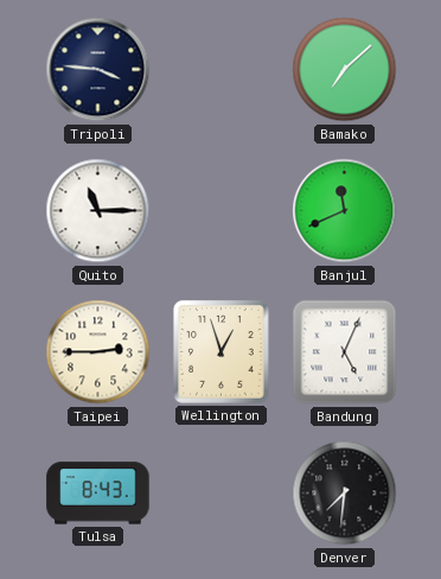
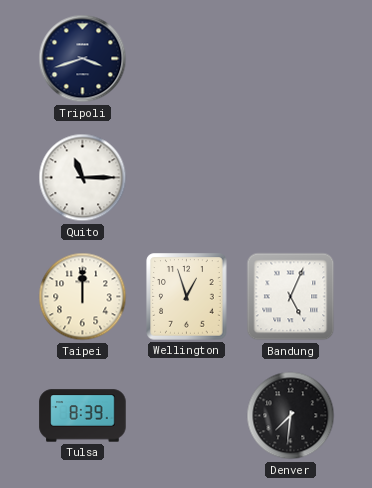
Tripoli: 3:46 -> 3:42
Bamako: 7:08 -> none
Banjul: 11:41 -> none
Taipei: 2:45 -> 12:00
Tulsa: 8:43 -> 8:39
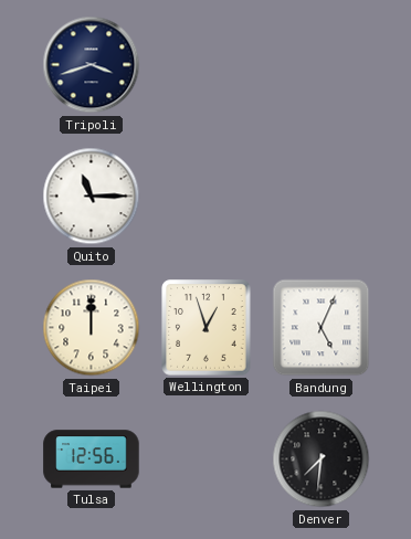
Tulsa: 8:39 -> 12:56
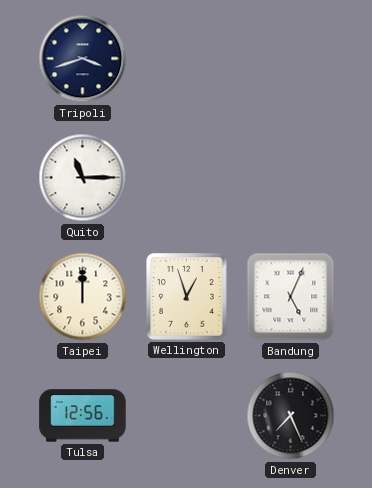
Denver: 7:31 -> 7:26
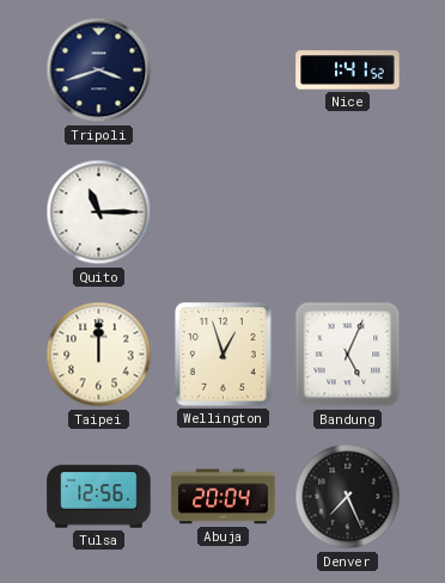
Nice: none -> 1:41
Abuja: none -> 20:04
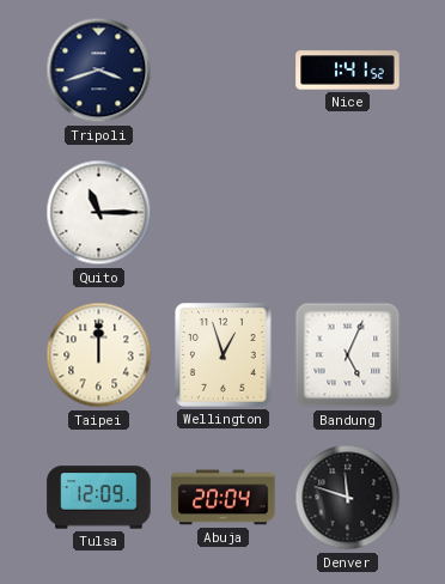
Tulsa: 12:56 -> 12:09
Denver: 7:26 -> 11:48
